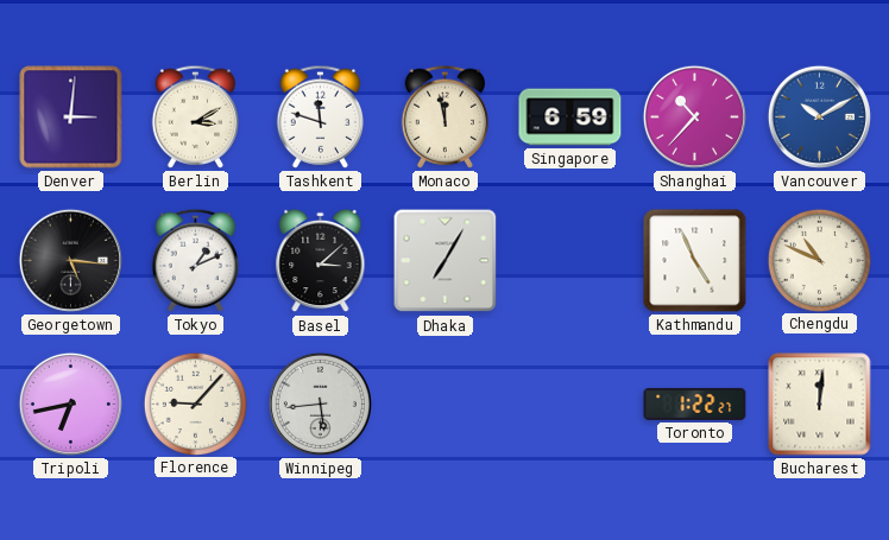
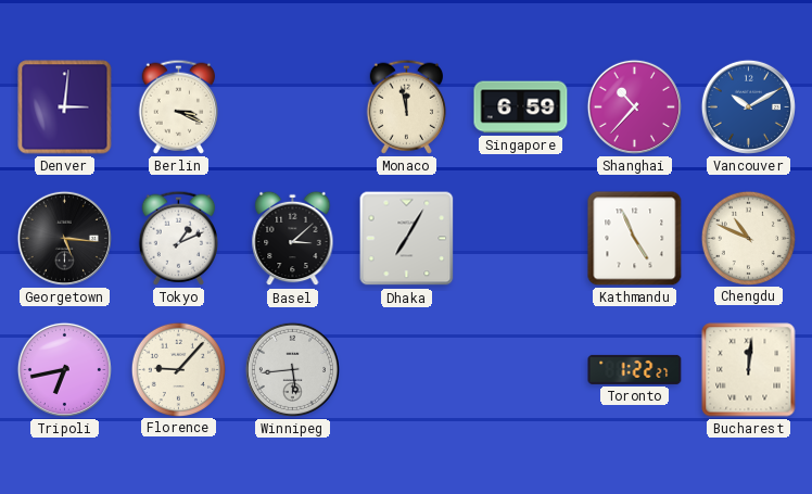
Berlin: 3:10 -> 3:19
Tashkent: 11:48 -> none
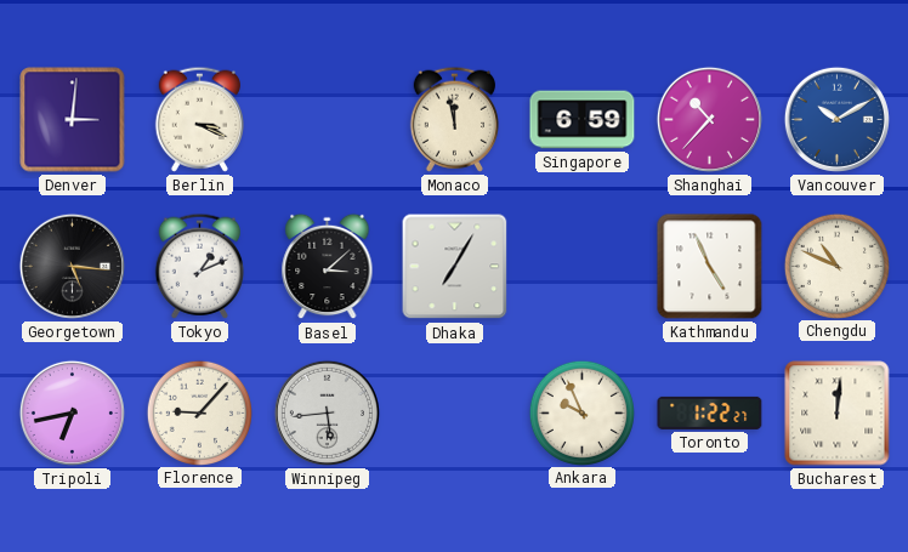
Ankara: none -> 9:56
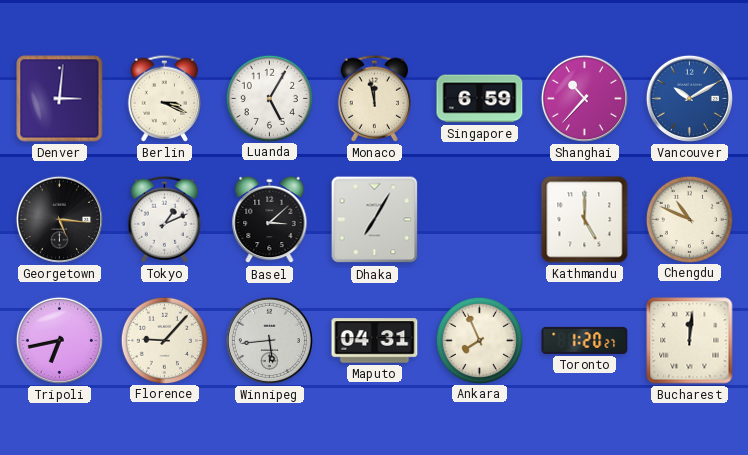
Luanda: none -> 5:05
Kathmandu: 4:56 -> 5:00
Maputo: none -> 04:31
Ankara: 9:56 -> 7:56
Toronto: 1:22 -> 1:20
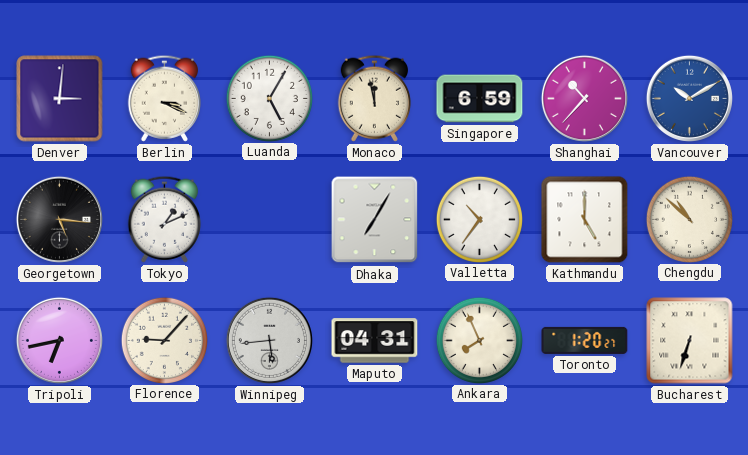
Basel: 3:08 -> none
Valletta: none -> 10:36
Chengdu: 10:49 -> 10:52
Bucharest: 12:01 -> 6:33
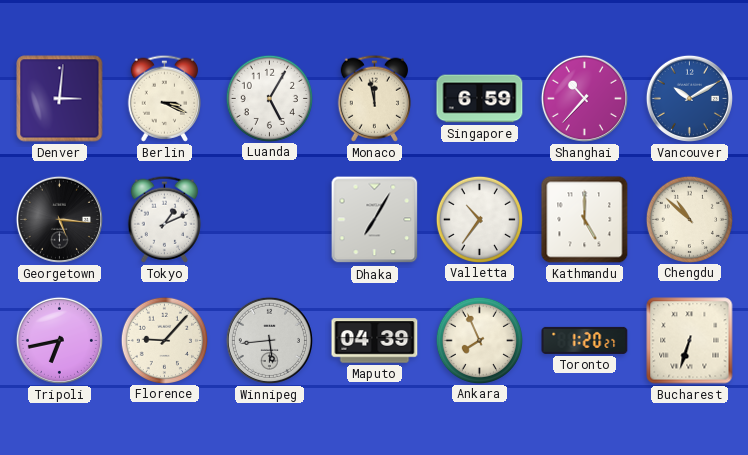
Maputo: 04:31 -> 04:39
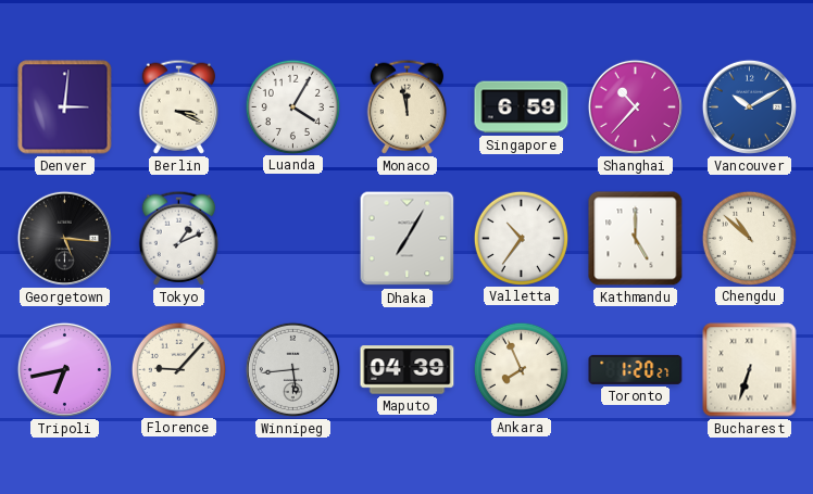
Luanda: 5:05 -> 4:05
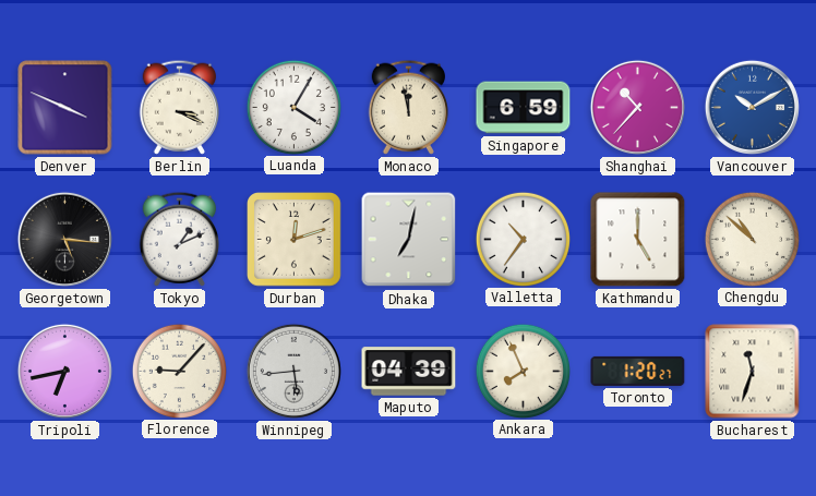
Denver: 3:01 -> 3:49
Durban: none -> 12:12
Dhaka: 7:05 -> 7:02
Bucharest: 6:33 -> 11:33
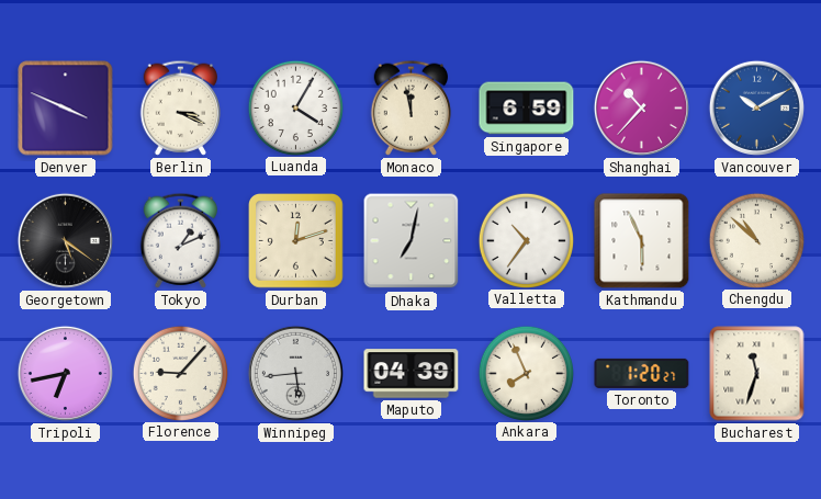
Georgetown: 5:16 -> 5:21
Kathmandu: 5:00 -> 5:56
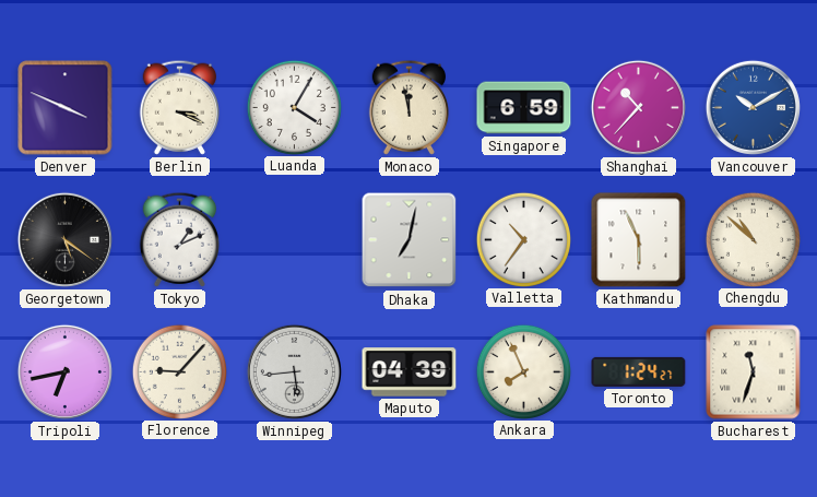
Durban: 12:12 -> none
Toronto: 1:20 -> 1:24
